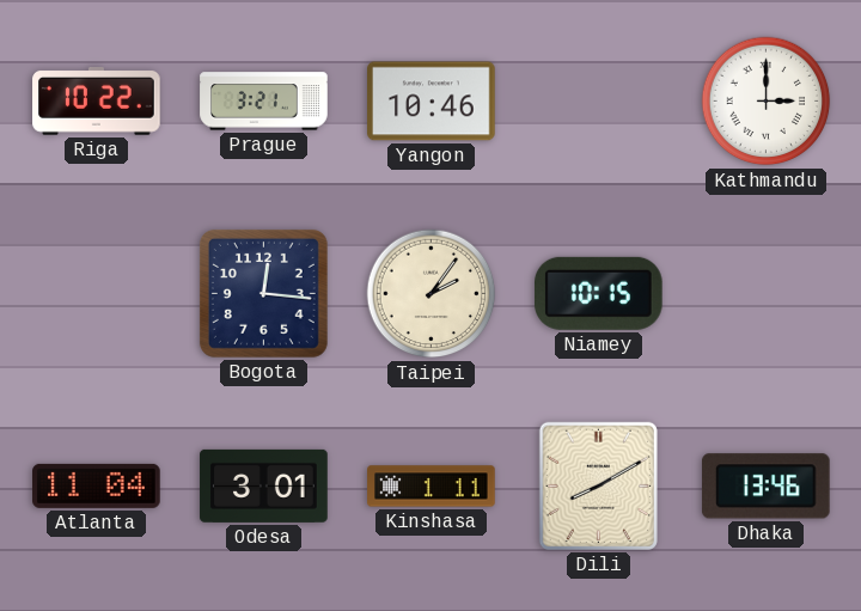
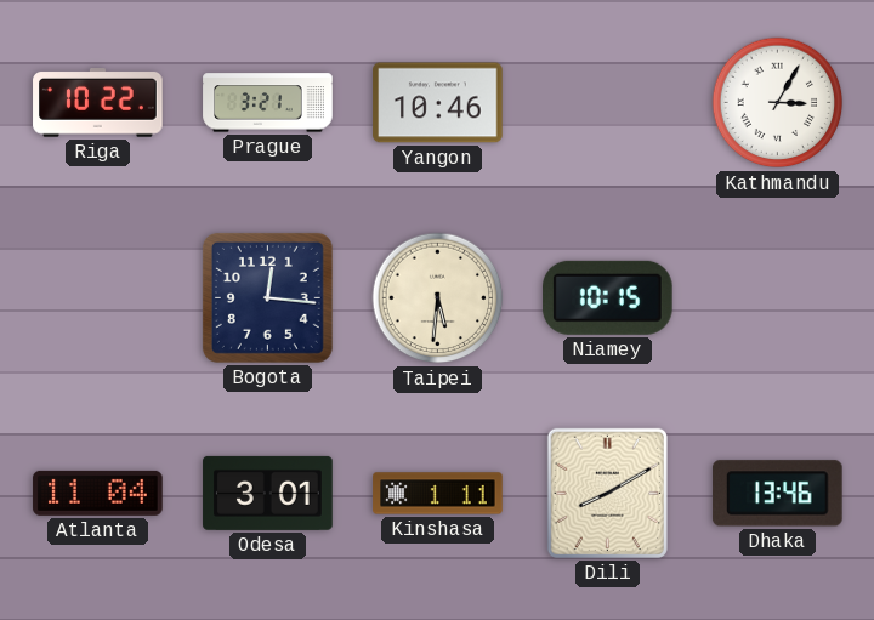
Kathmandu: 3:00 -> 3:05
Taipei: 2:06 -> 5:31
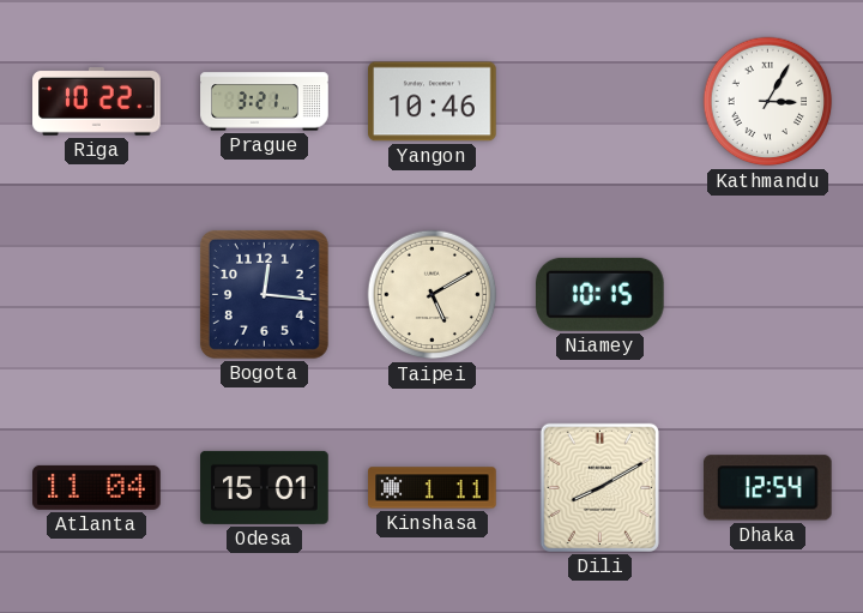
Taipei: 5:31 -> 5:10
Odesa: 3:01 -> 15:01
Dhaka: 13:46 -> 12:54
